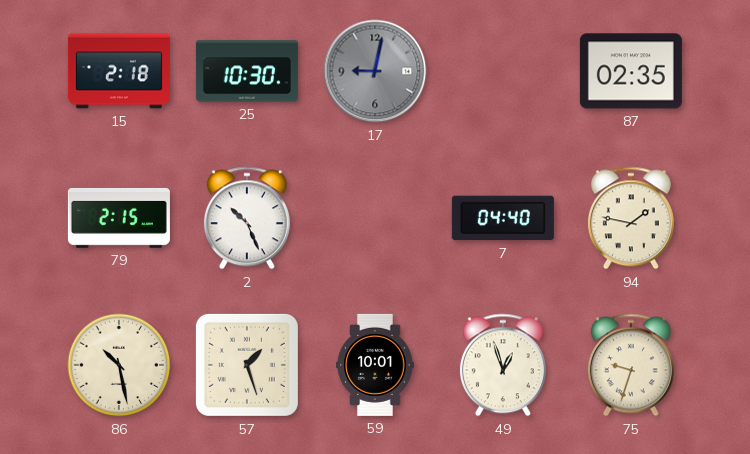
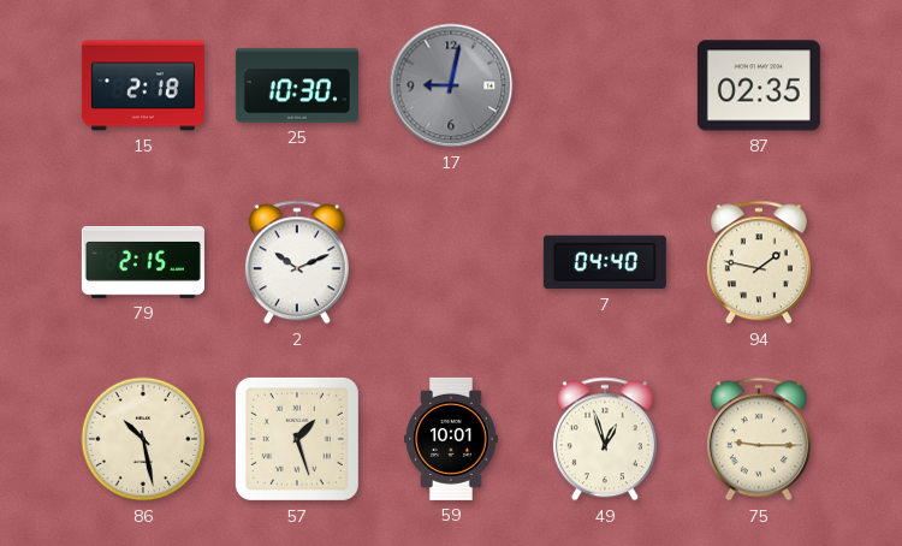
2: 10:26 -> 10:11
75: 9:33 -> 9:15
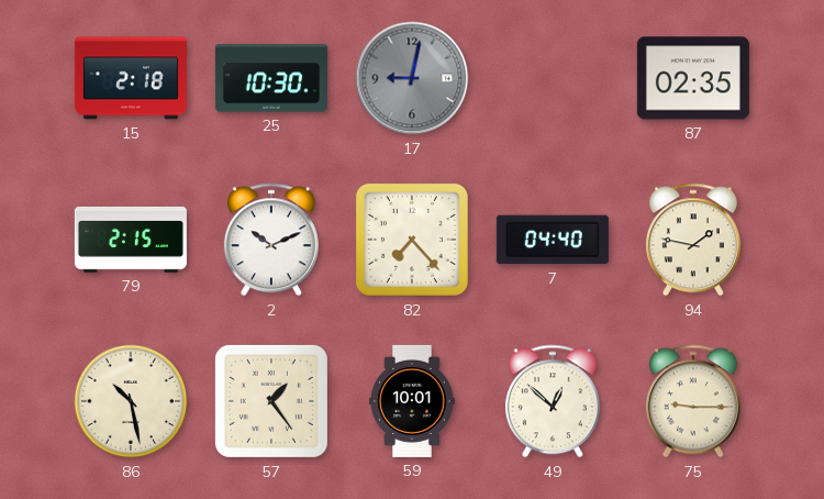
82: none -> 7:23
57: 1:27 -> 1:24
49: 12:57 -> 12:52
